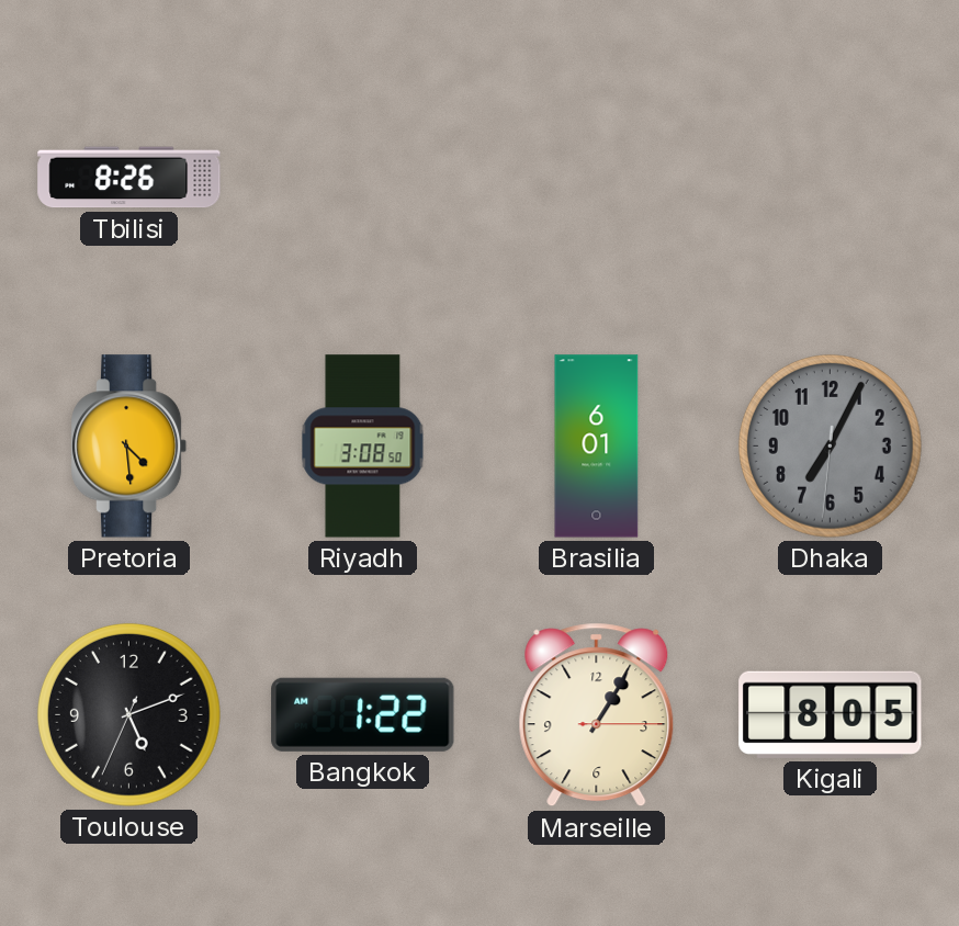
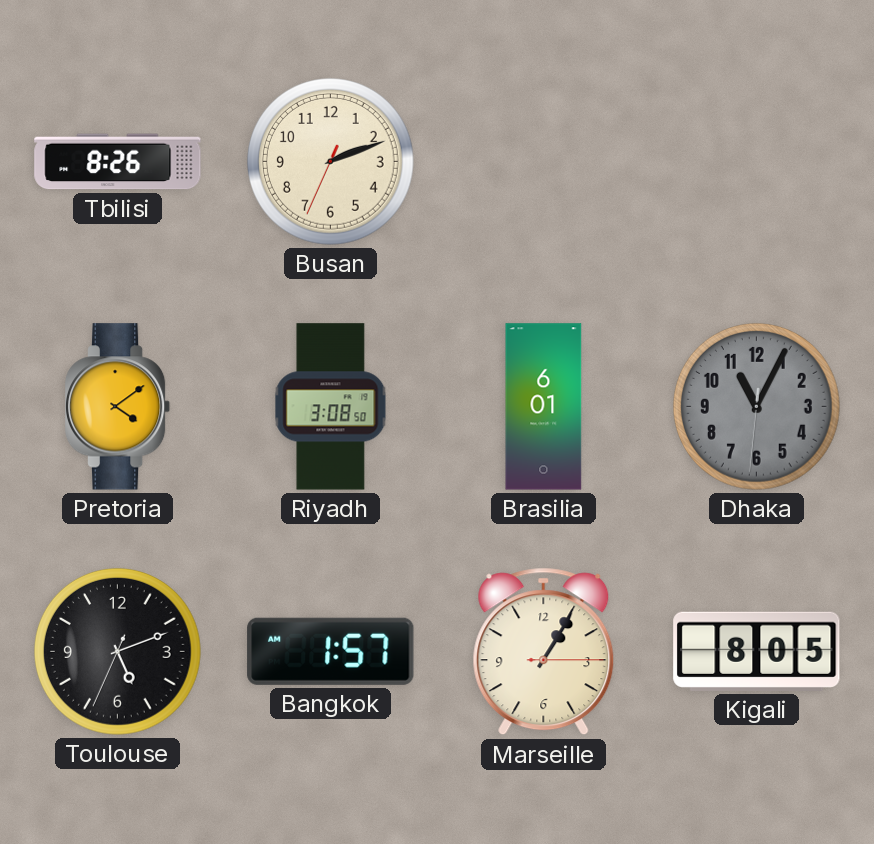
Busan: none -> 2:11
Pretoria: 4:29 -> 4:09
Dhaka: 7:04 -> 11:04
Bangkok: 1:22 -> 1:57
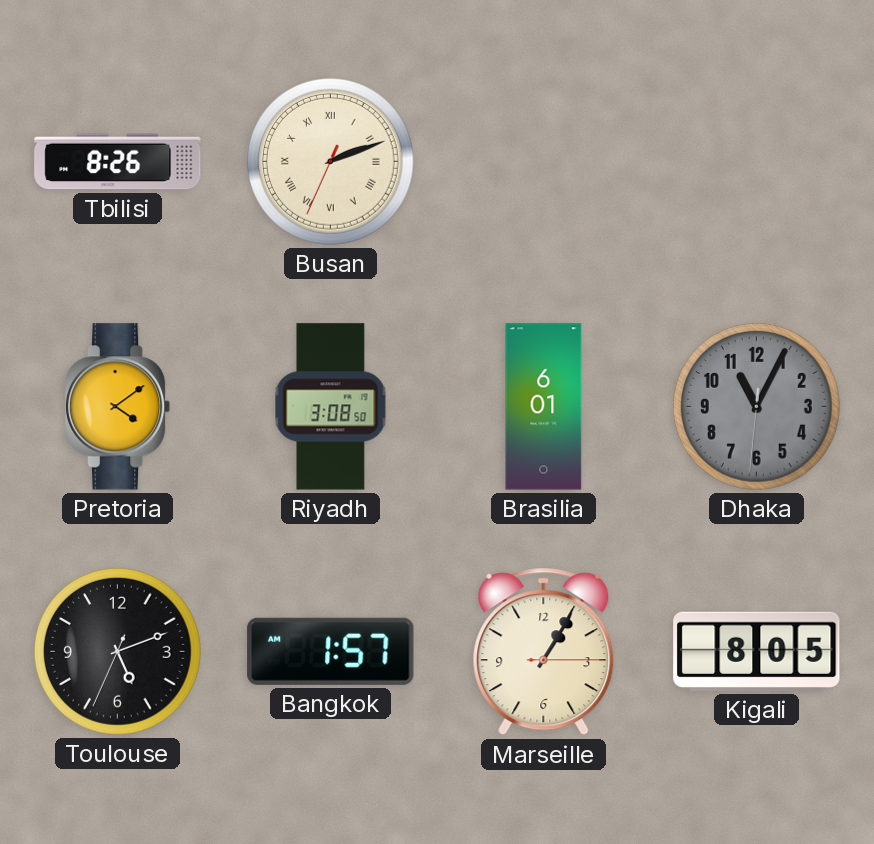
Busan numerals: Arabic -> Roman
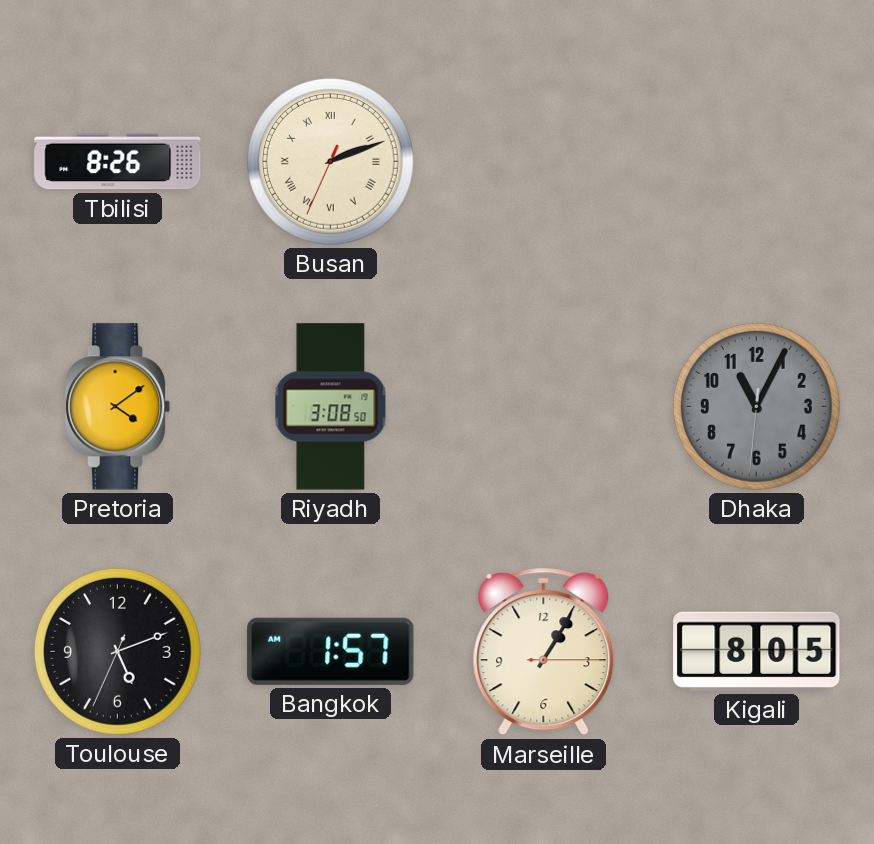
Brasilia: 6:01 -> none
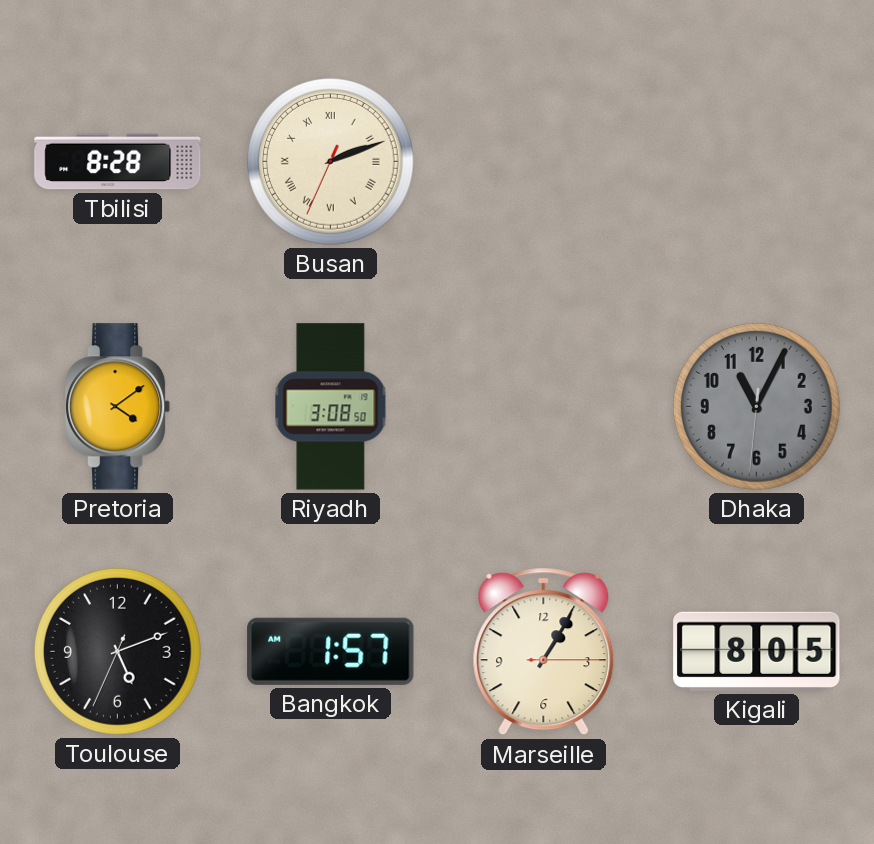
Tbilisi: 8:26 -> 8:28
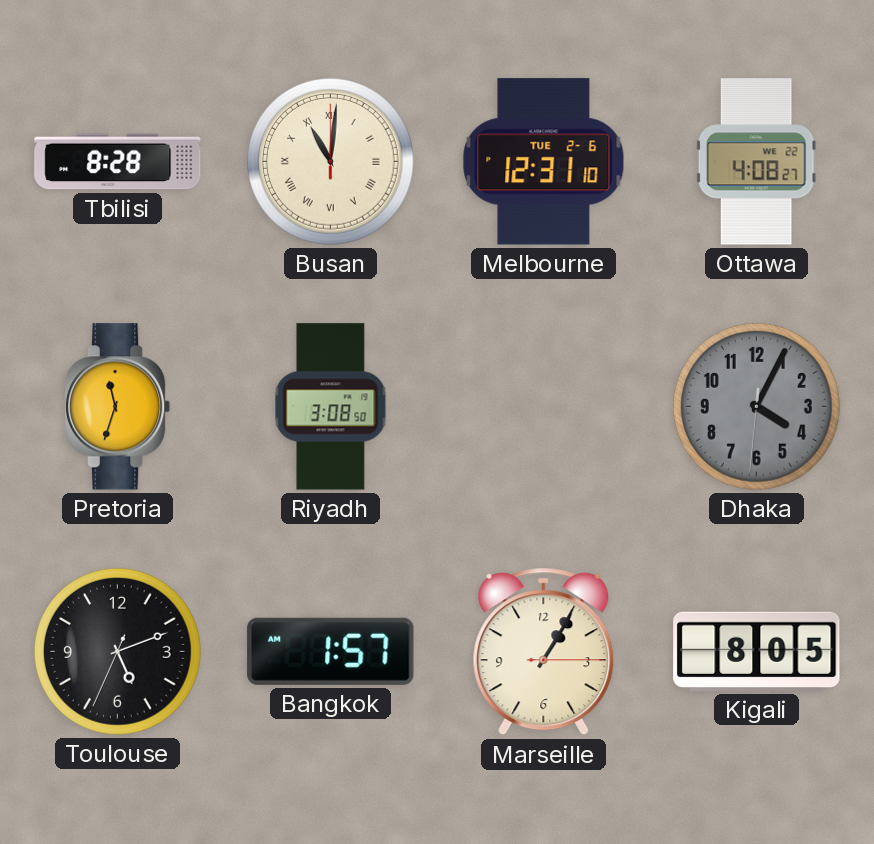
Busan: 2:11 -> 11:01
Melbourne: none -> 12:31
Ottawa: none -> 4:08
Pretoria: 4:09 -> 11:33
Dhaka: 11:04 -> 4:04
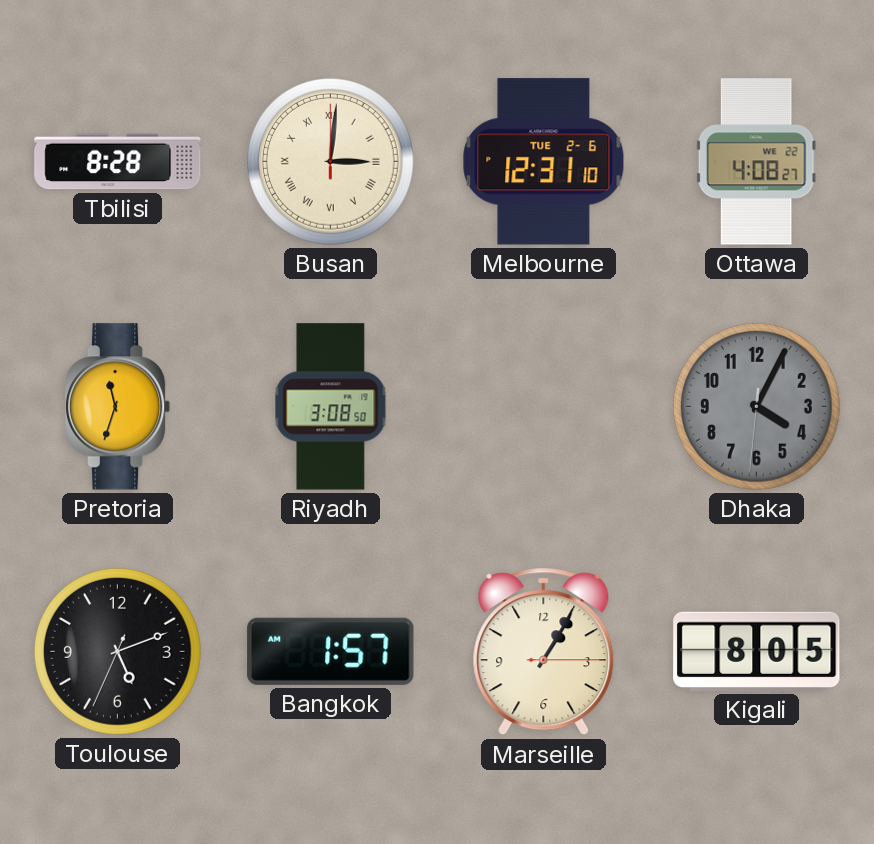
Busan: 11:01 -> 3:01
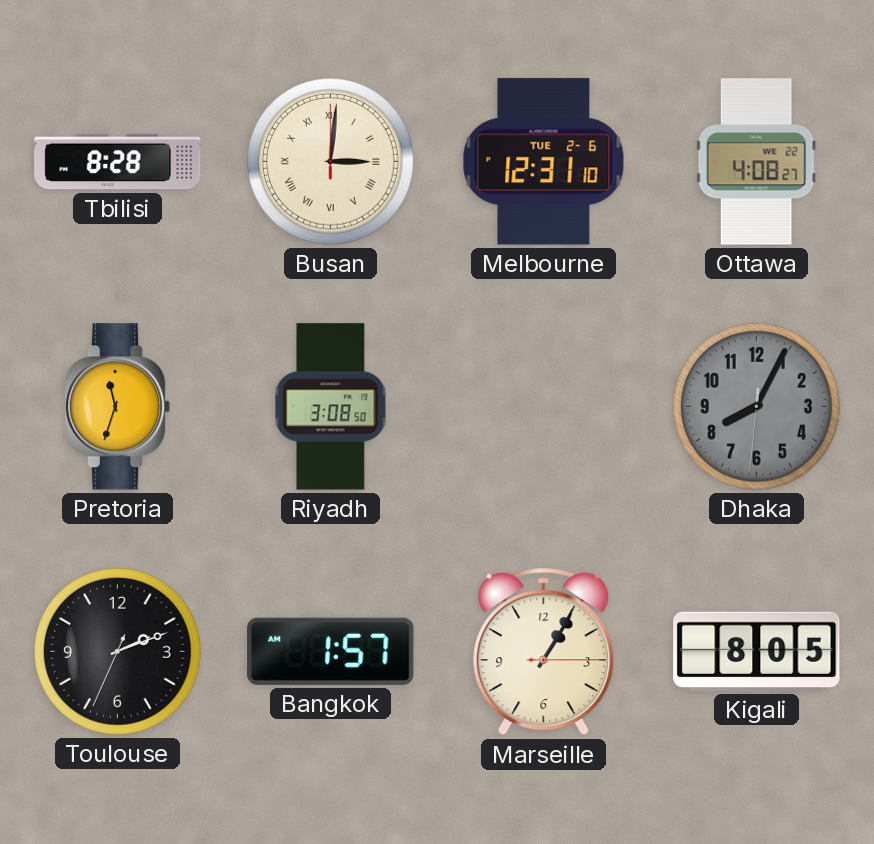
Dhaka: 4:04 -> 8:04
Toulouse: 5:11 -> 2:11
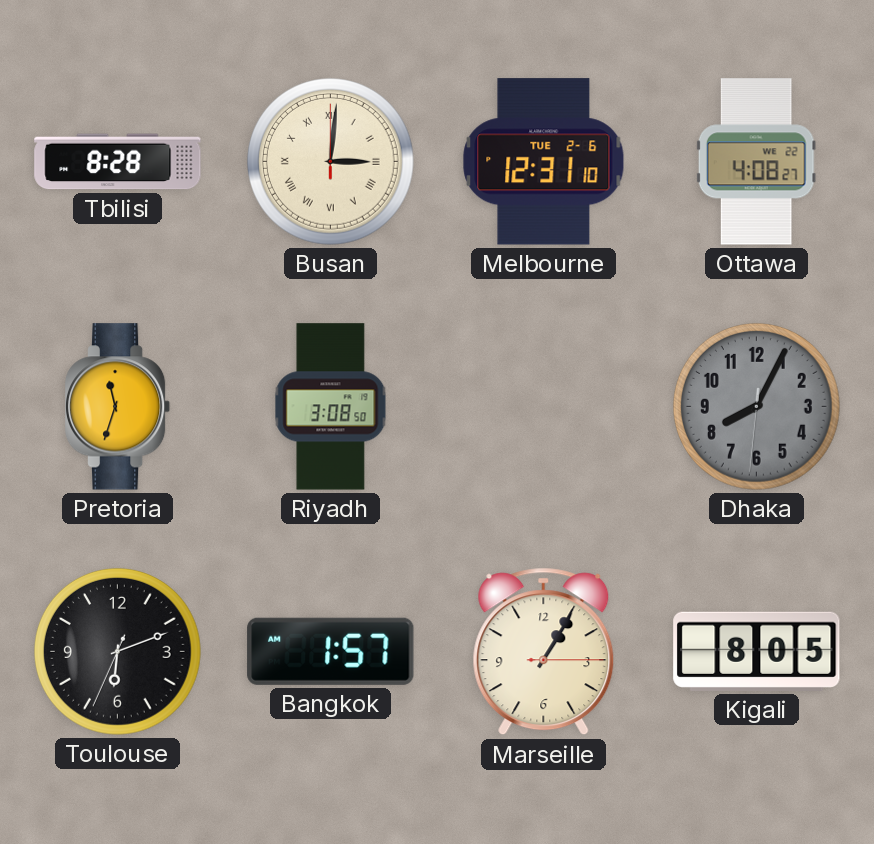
Toulouse: 2:11 -> 6:11
